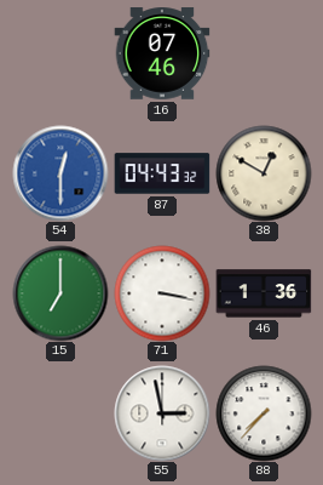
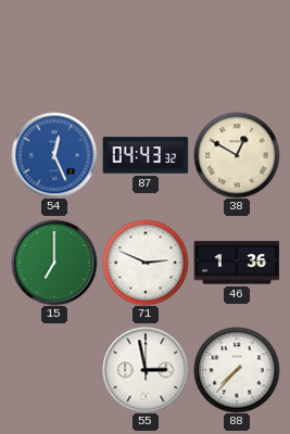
16: 07:46 -> none
54: 12:30 -> 12:26
71: 3:17 -> 2:49
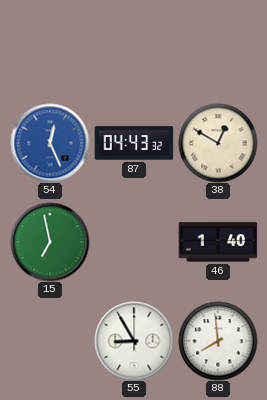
15: 7:00 -> 6:58
71: 2:49 -> none
46: 1:36 -> 1:40
55: 2:58 -> 8:55
88: 7:37 -> 7:59
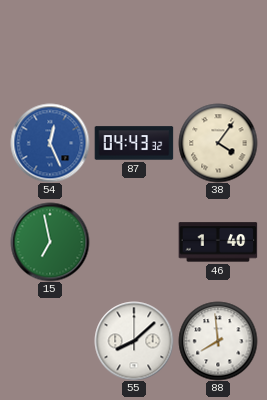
38: 12:50 -> 4:06
55: 8:55 -> 8:08
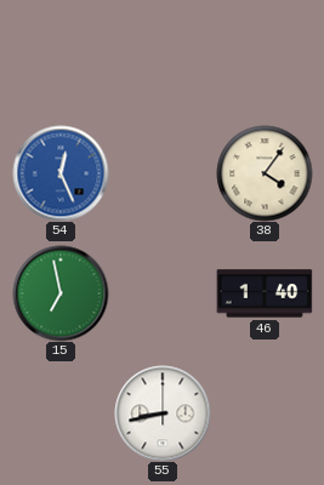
87: 04:43 -> none
55: 8:08 -> 8:43
88: 7:59 -> none
